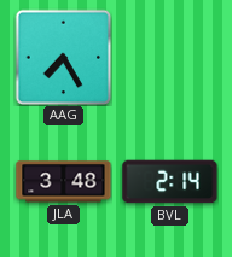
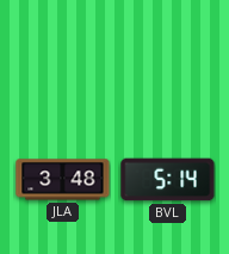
AAG: 7:25 -> none
BVL: 2:14 -> 5:14
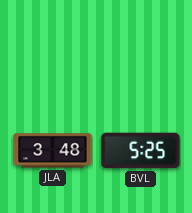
BVL: 5:14 -> 5:25
